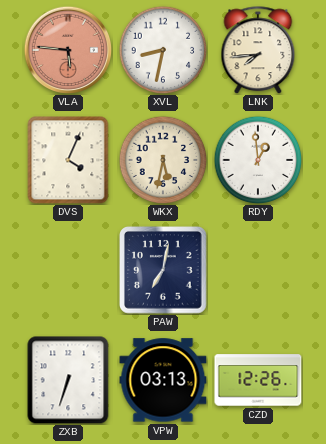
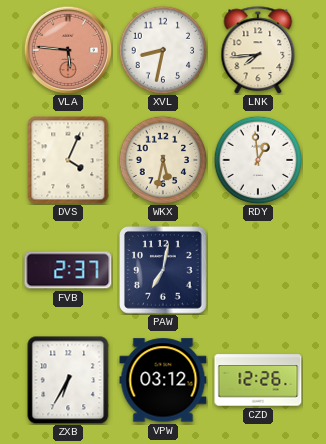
FVB: none -> 2:37
ZXB: 6:33 -> 6:35
VPW: 03:13 -> 03:12
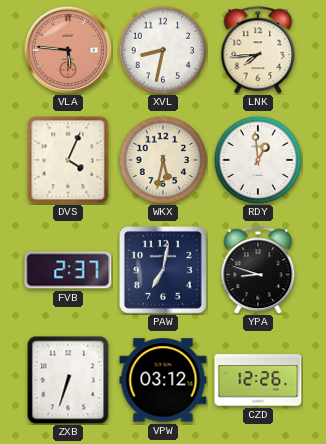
YPA: none -> 8:48
ZXB: 6:35 -> 6:33
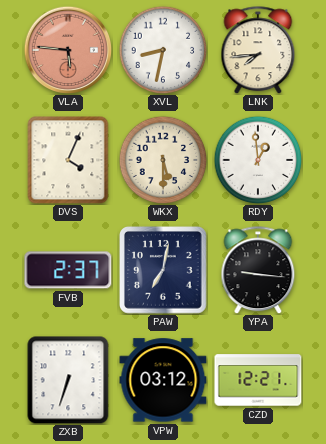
WKX: 5:32 -> 5:30
YPA: 8:48 -> 9:16
CZD: 12:26 -> 12:21
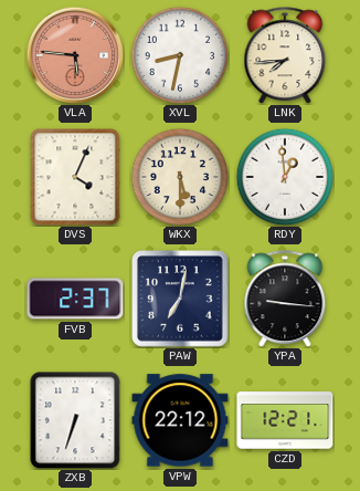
VPW: 03:12 -> 22:12
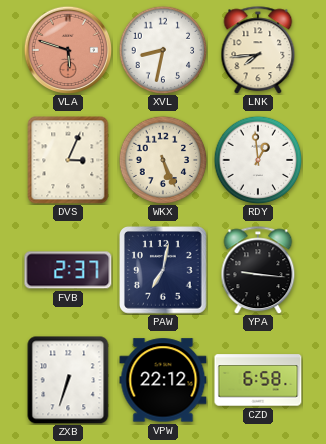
VLA: 5:46 -> 5:48
DVS: 4:04 -> 3:04
WKX: 5:30 -> 5:26
CZD: 12:21 -> 6:58
